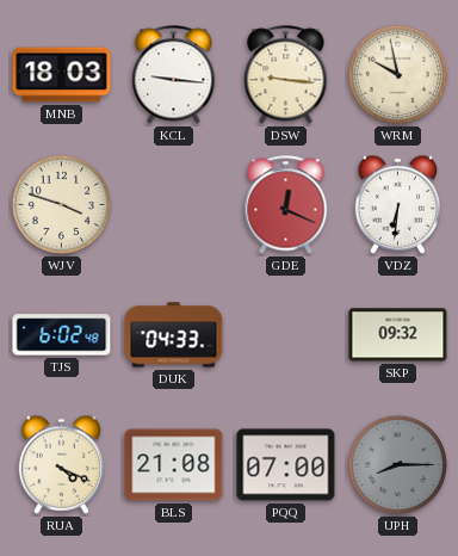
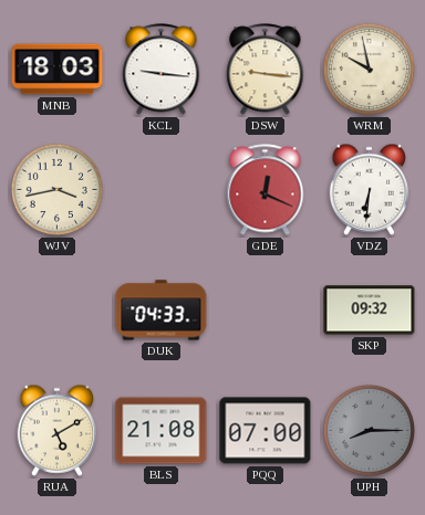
WJV: 3:48 -> 3:43
TJS: 6:02 -> none
RUA: 4:19 -> 5:10
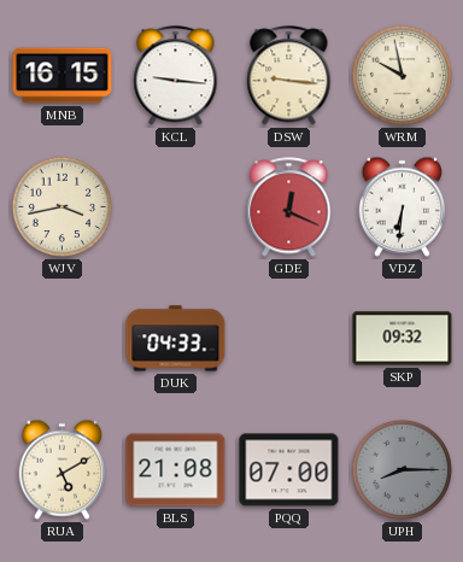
MNB: 18:03 -> 16:15
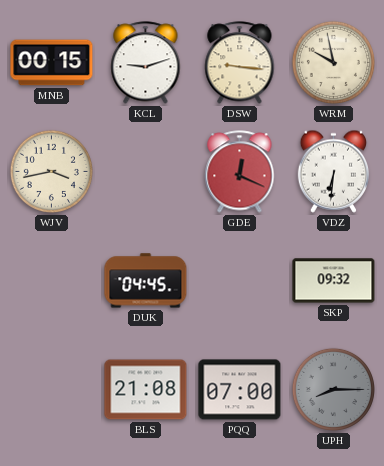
MNB: 16:15 -> 00:15
KCL: 9:16 -> 9:12
DUK: 04:33 -> 04:45
RUA: 5:10 -> none
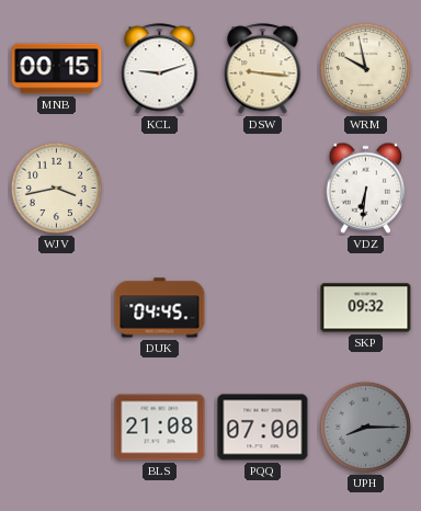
GDE: 12:19 -> none
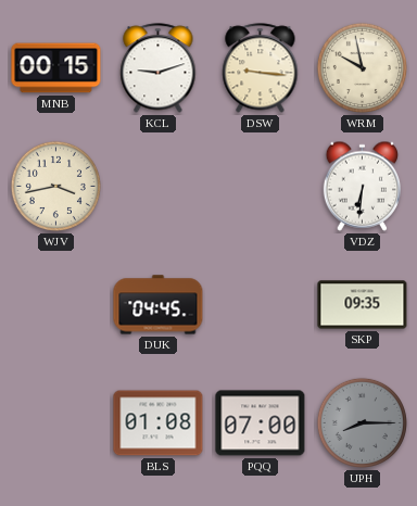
SKP: 09:32 -> 09:35
BLS: 21:08 -> 01:08
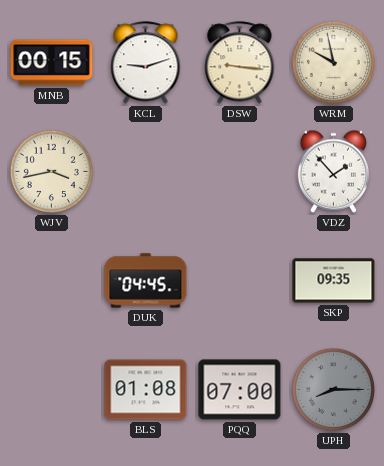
VDZ: 6:31 -> 1:53
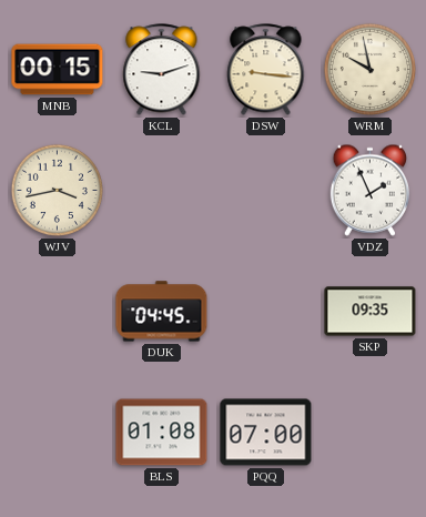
VDZ: 1:53 -> 1:56
UPH: 8:15 -> none
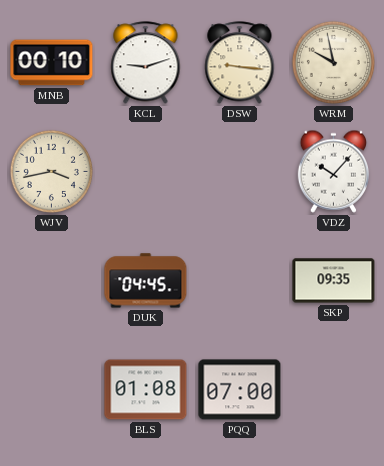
MNB: 00:15 -> 00:10
VDZ: 1:56 -> 10:07
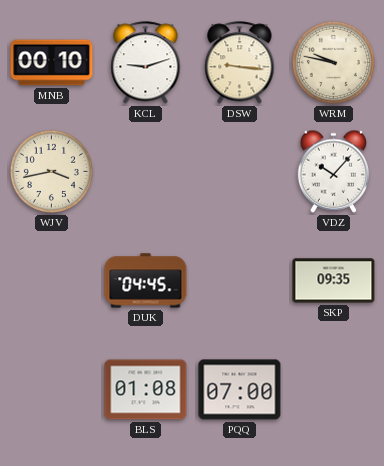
WRM: 9:58 -> 9:47
